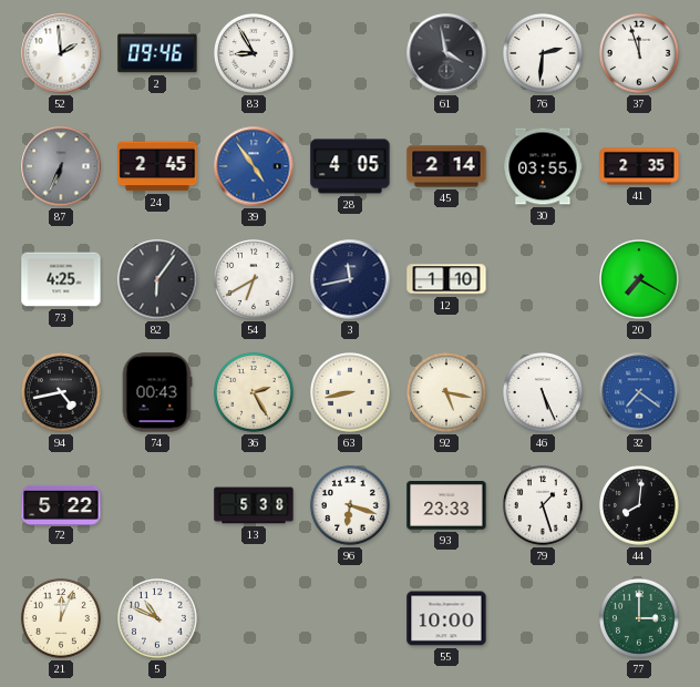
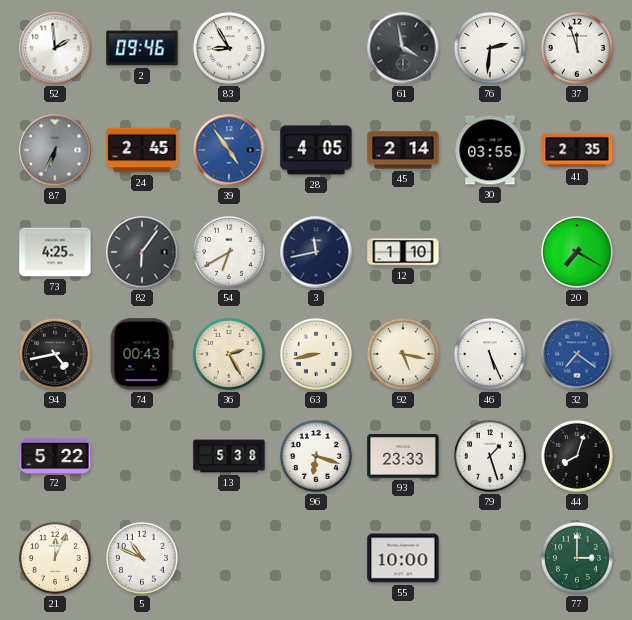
44: 8:01 -> 8:03
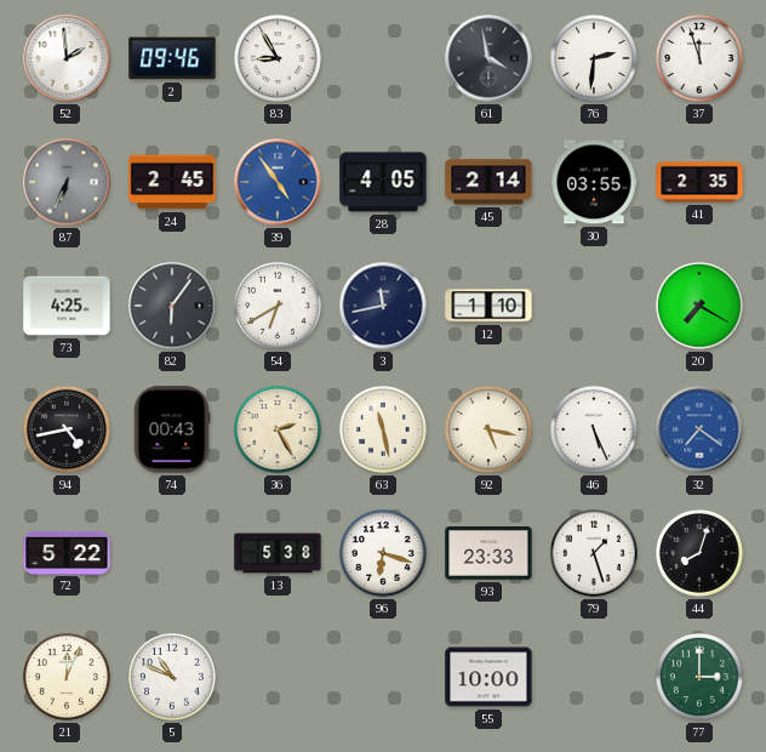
63: 8:43 -> 11:28
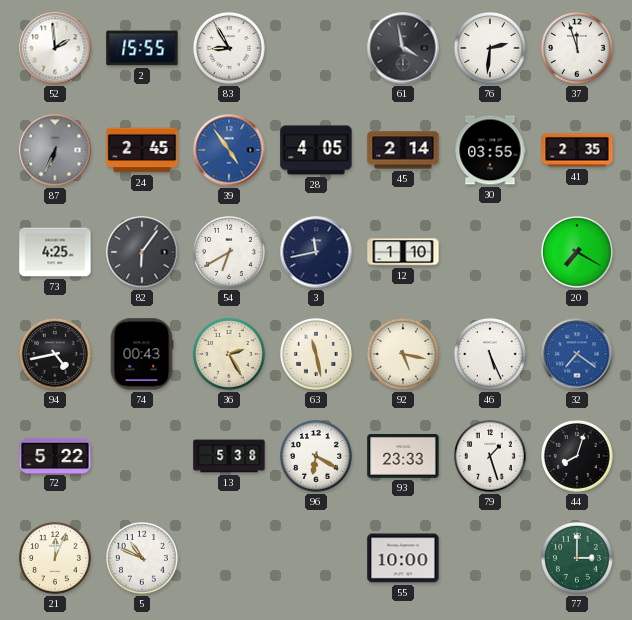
2: 09:46 -> 15:55
96: 6:18 -> 6:20
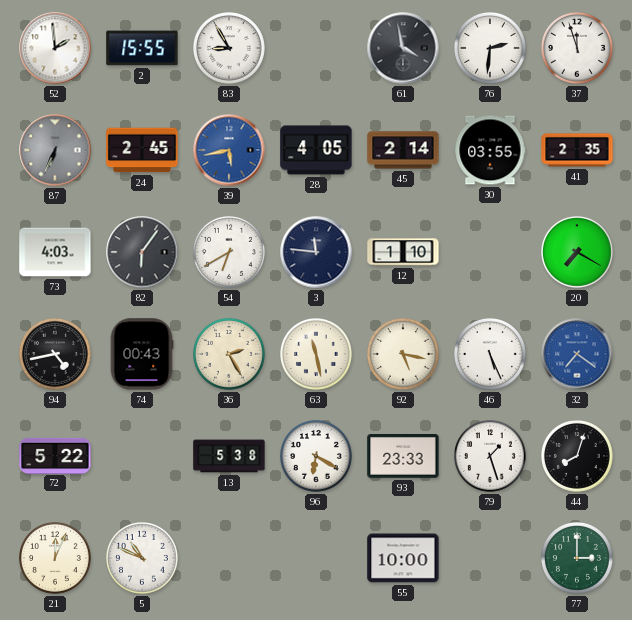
39: 4:54 -> 5:43
73: 4:25 -> 4:03
3: 11:43 -> 11:46
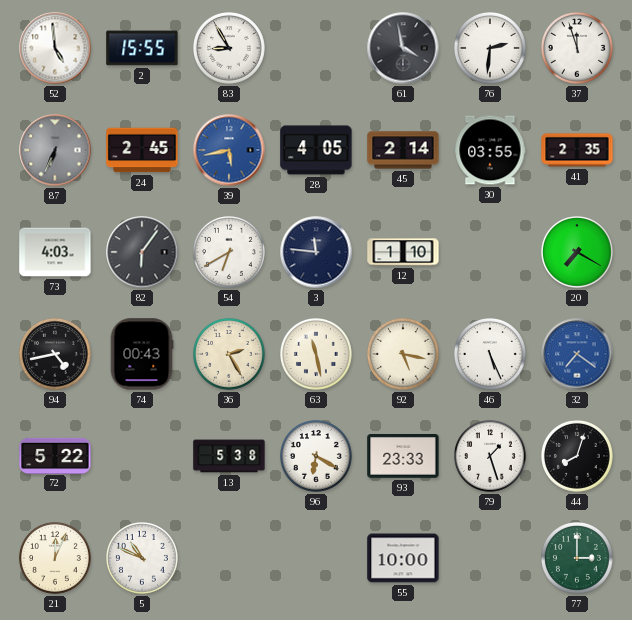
52: 1:59 -> 4:59
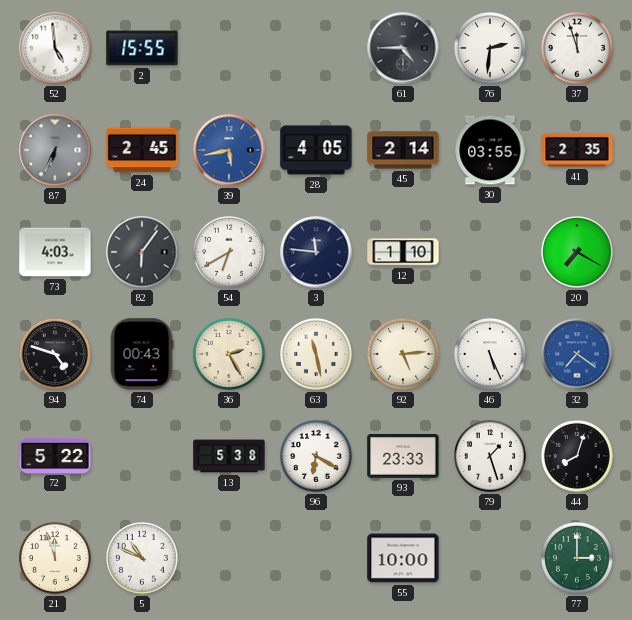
83: 8:55 -> none
61: 3:58 -> 4:45
94: 4:43 -> 4:48
92: 5:17 -> 5:14
21: 12:04 -> 11:57
